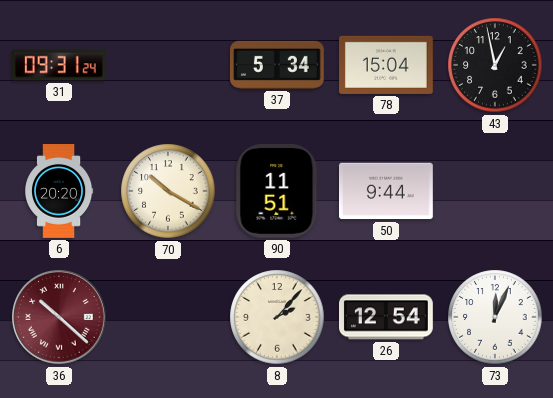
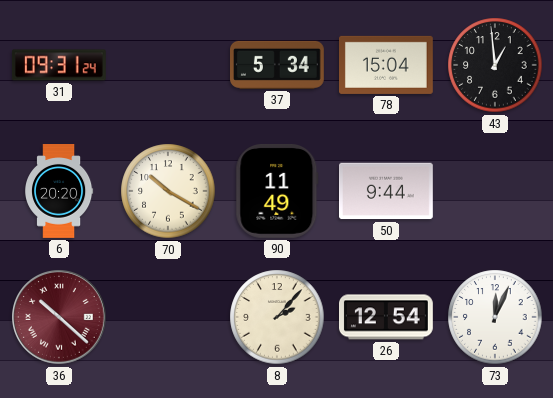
43: 12:58 -> 12:59
90: 11:51 -> 11:49
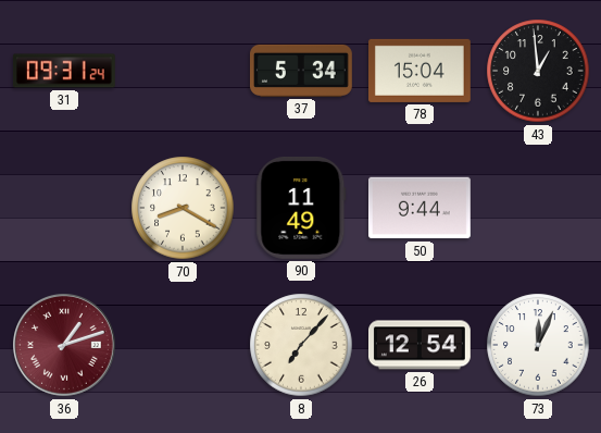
6: 20:20 -> none
70: 10:20 -> 8:20
36: 10:22 -> 1:12
8: 2:07 -> 7:07
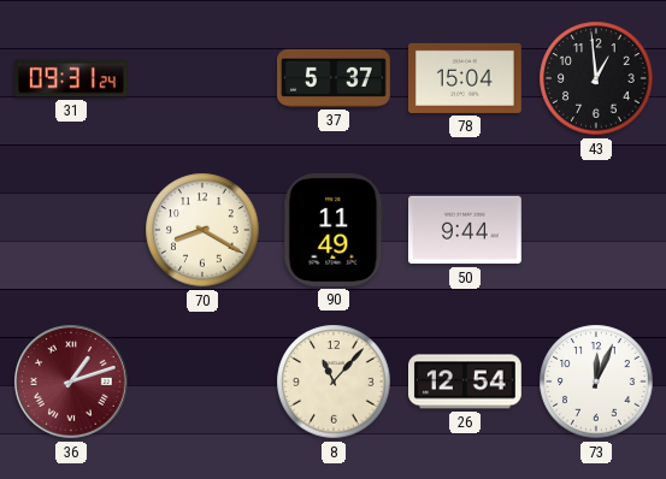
37: 5:34 -> 5:37
8: 7:07 -> 11:07
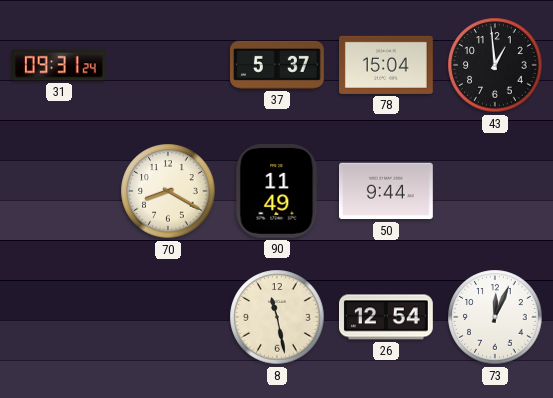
36: 1:12 -> none
8: 11:07 -> 11:28
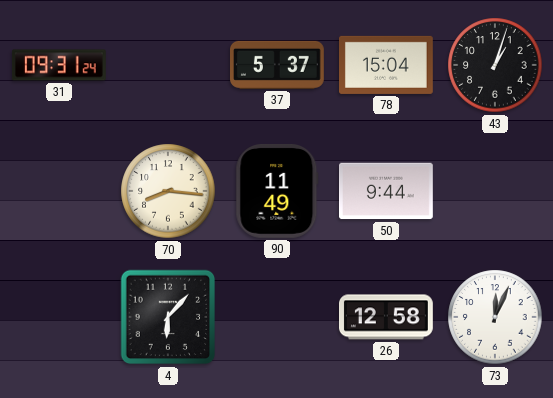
43: 12:59 -> 1:03
70: 8:20 -> 8:16
4: none -> 6:07
8: 11:28 -> none
26: 12:54 -> 12:58
